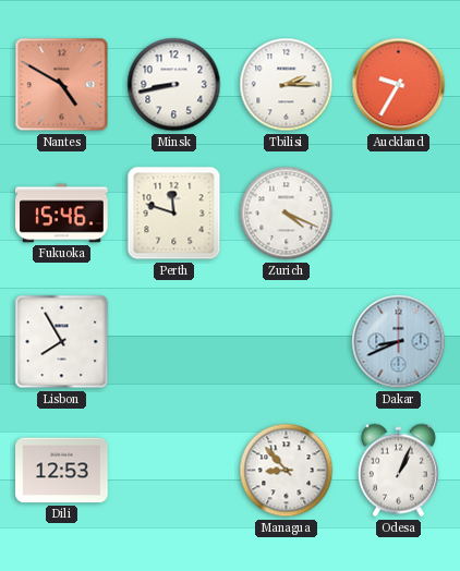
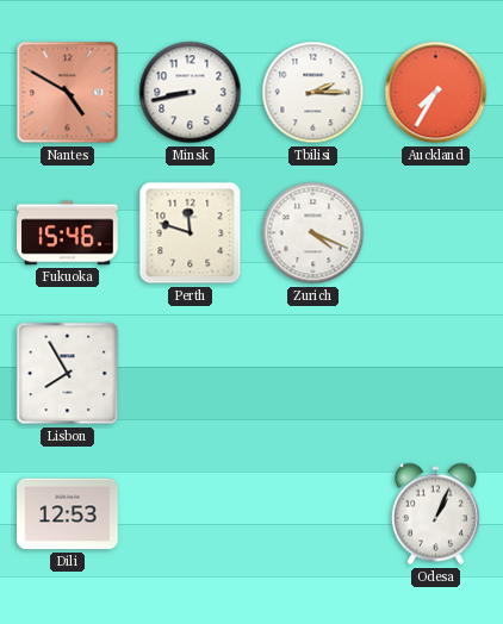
Auckland: 9:35 -> 7:35
Dakar: 8:41 -> none
Managua: 8:53 -> none
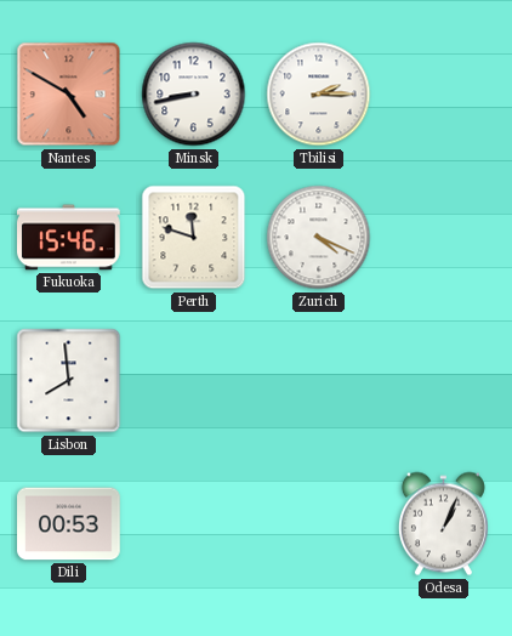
Auckland: 7:35 -> none
Lisbon: 7:55 -> 7:59
Dili: 12:53 -> 00:53
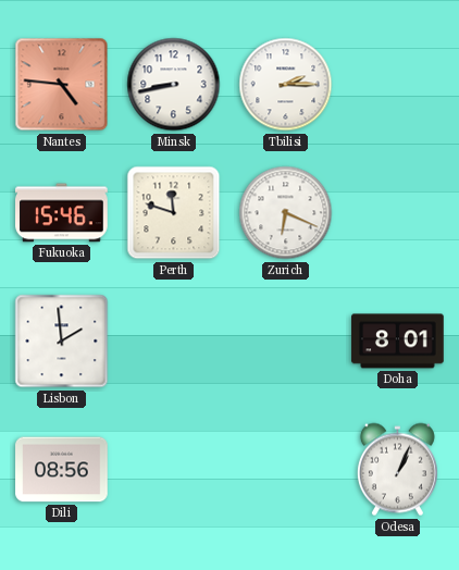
Nantes: 4:50 -> 4:46
Zurich: 4:19 -> 6:19
Lisbon: 7:59 -> 1:59
Doha: none -> 8:01
Dili: 00:53 -> 08:56
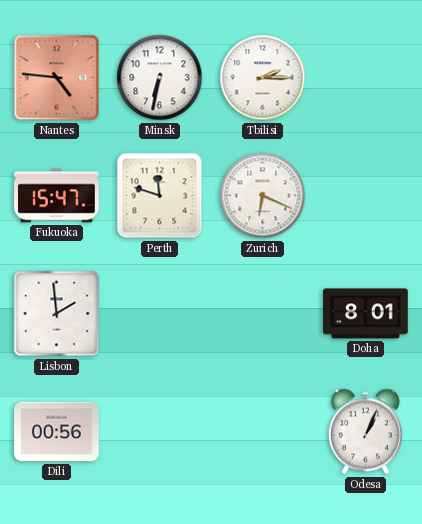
Minsk: 8:43 -> 6:32
Fukuoka: 15:46 -> 15:47
Dili: 08:56 -> 00:56
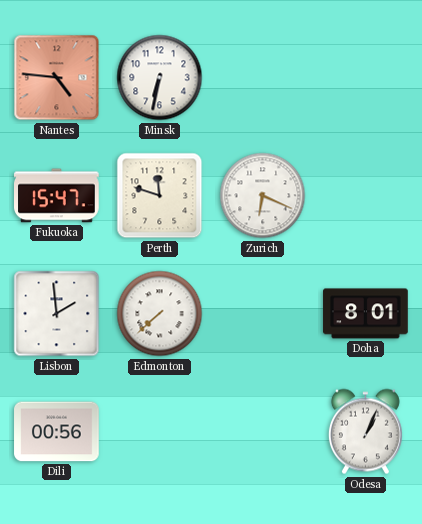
Tbilisi: 2:15 -> none
Edmonton: none -> 7:38
